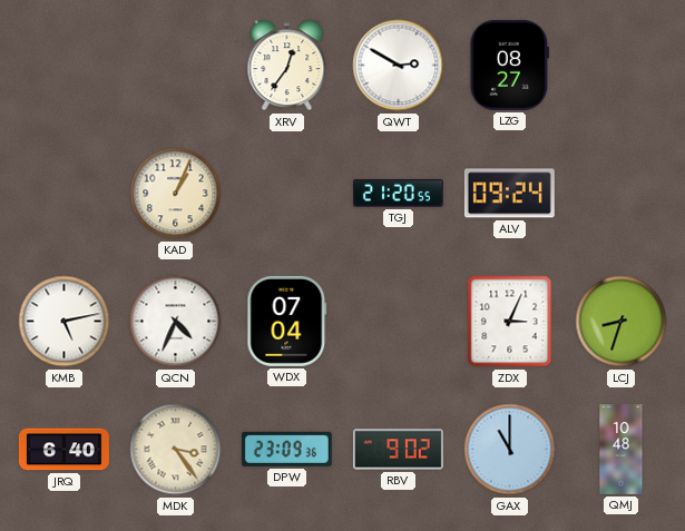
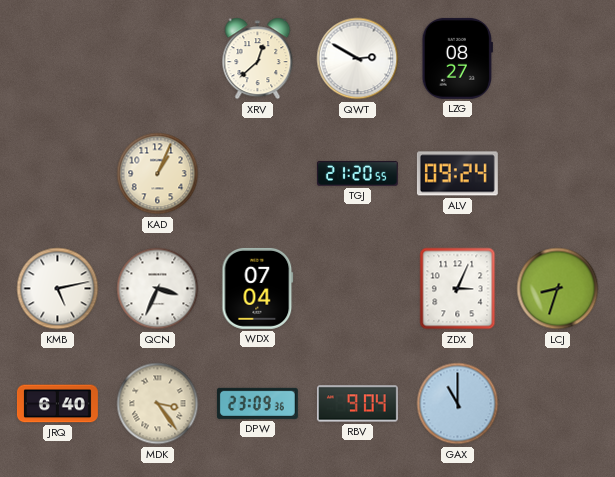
XRV: 12:36 -> 12:38
QCN: 4:34 -> 3:34
RBV: 9:02 -> 9:04
QMJ: 10:48 -> none
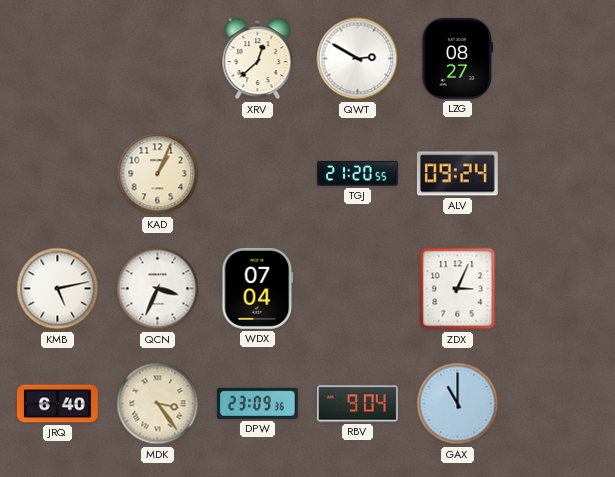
LCJ: 8:33 -> none
